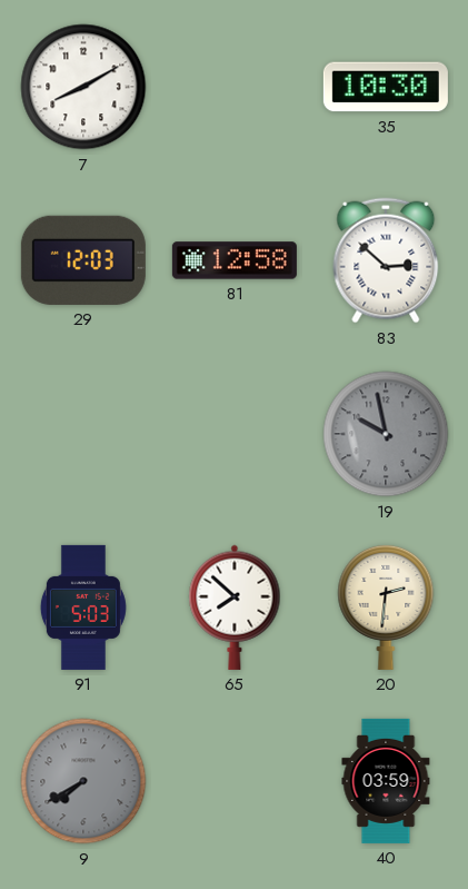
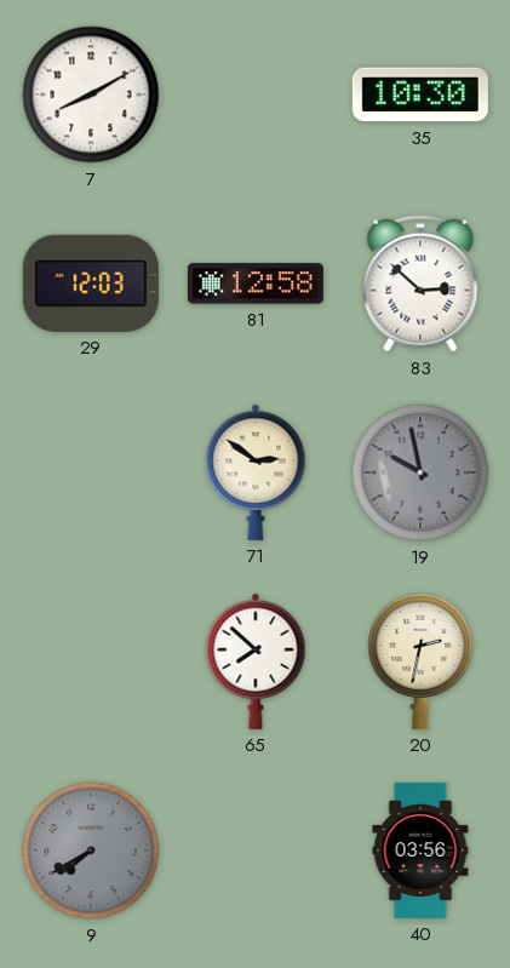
71: none -> 2:51
91: 5:03 -> none
20: 2:31 -> 2:32
40: 03:59 -> 03:56
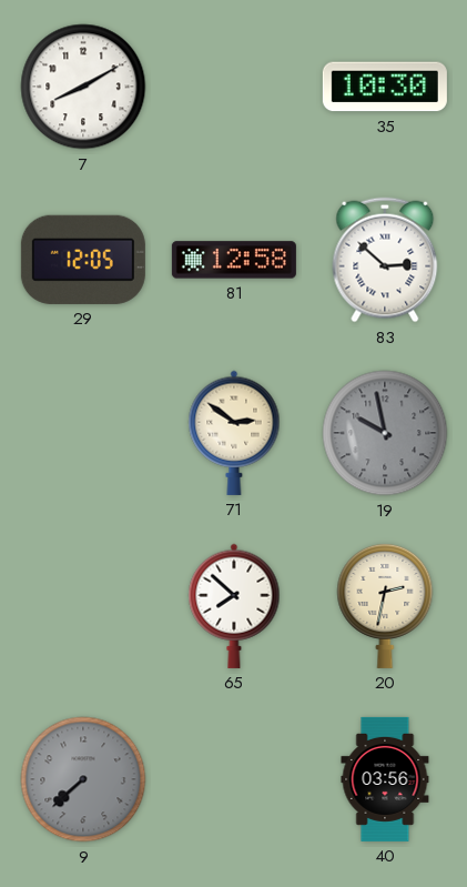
29: 12:03 -> 12:05
9: 7:40 -> 7:38
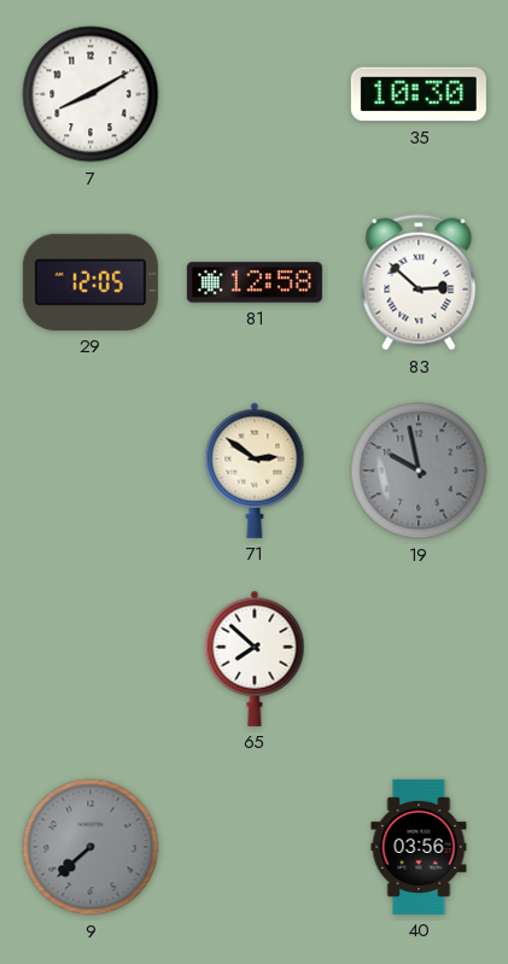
20: 2:32 -> none
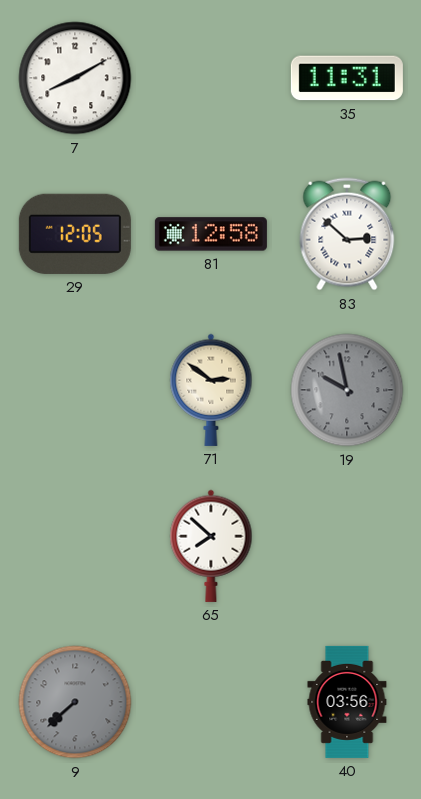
35: 10:30 -> 11:31
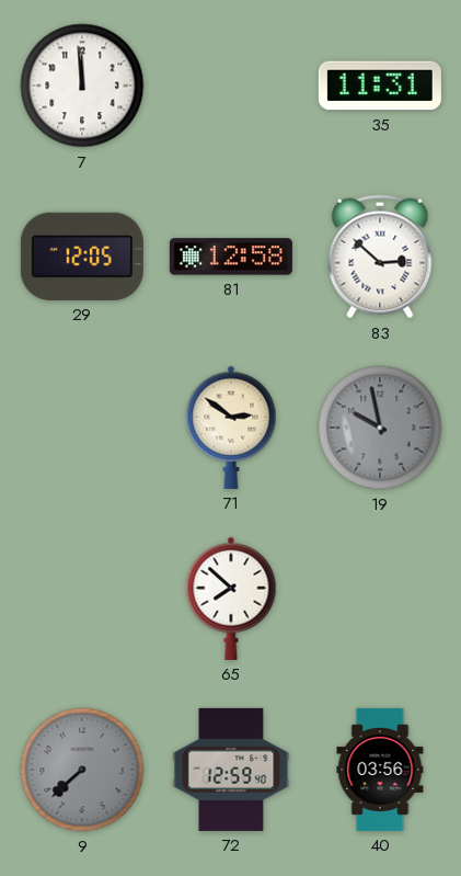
7: 8:10 -> 11:59
72: none -> 12:59
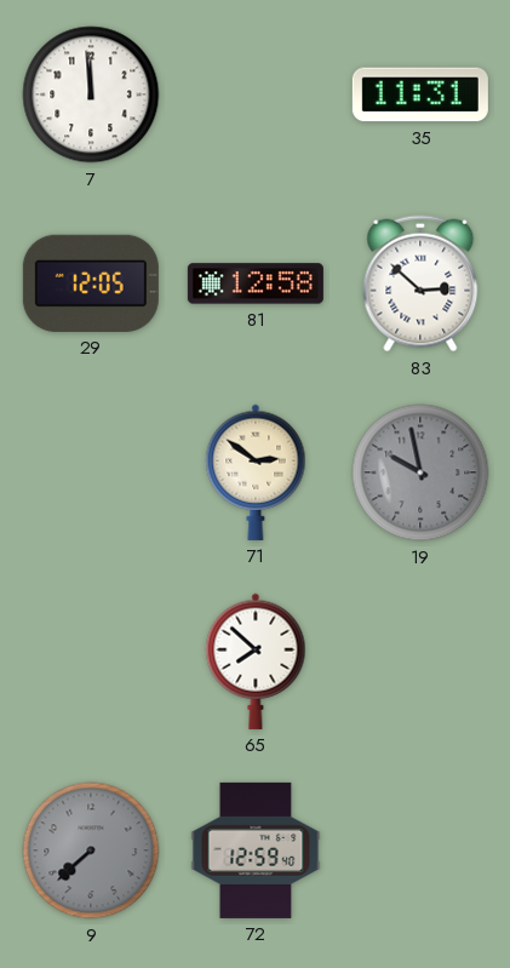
40: 03:56 -> none
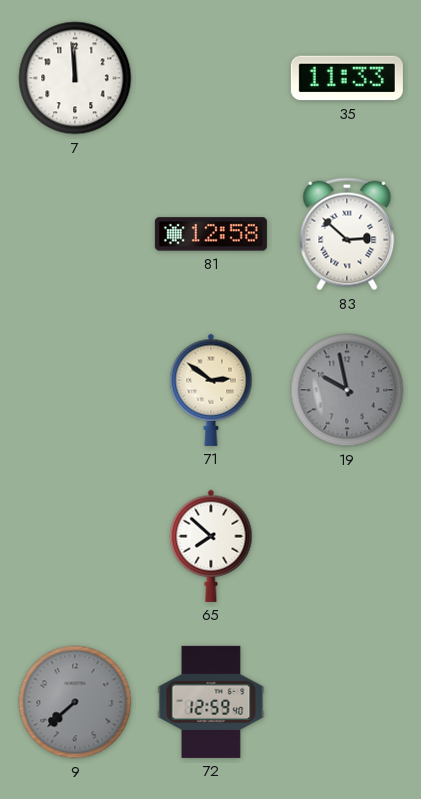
35: 11:31 -> 11:33
29: 12:05 -> none
